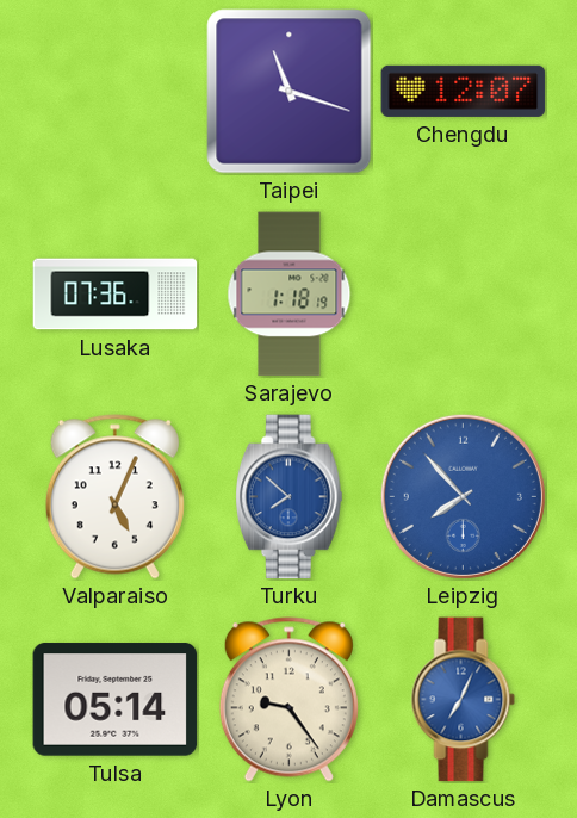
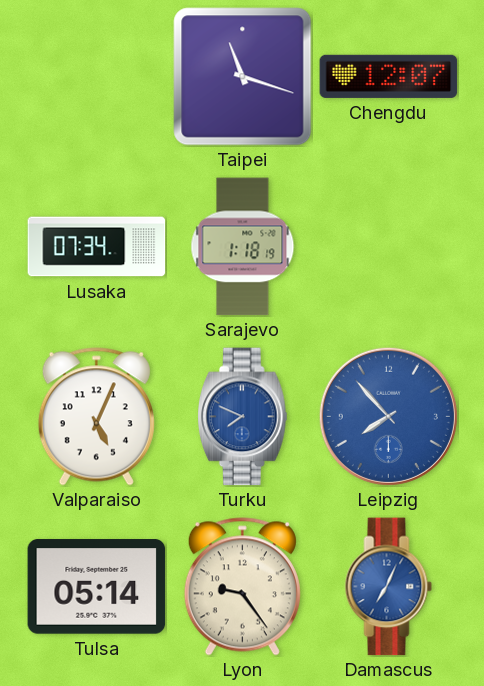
Lusaka: 07:36 -> 07:34
Turku: 7:52 -> 7:49
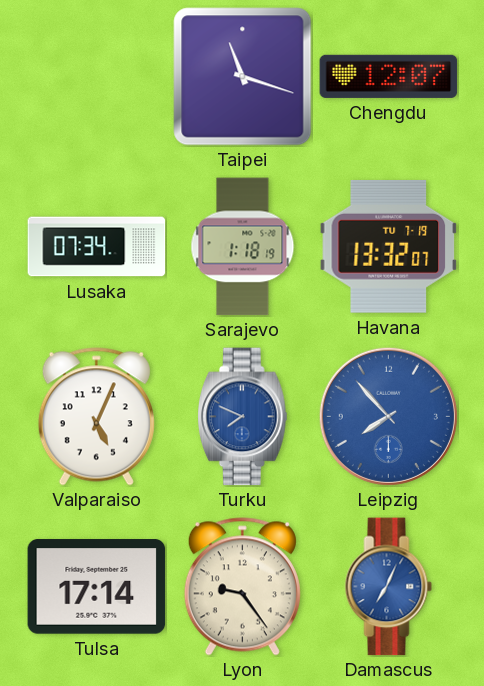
Havana: none -> 13:32
Tulsa: 05:14 -> 17:14
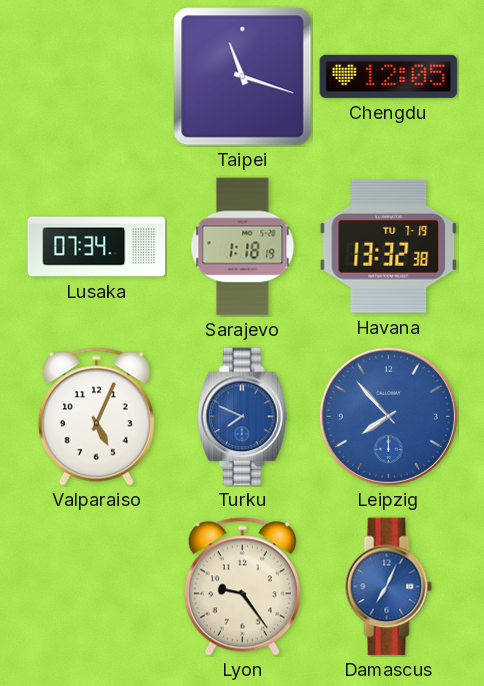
Chengdu: 12:07 -> 12:05
Havana: 13:32:07 -> 13:32:38
Tulsa: 17:14 -> none
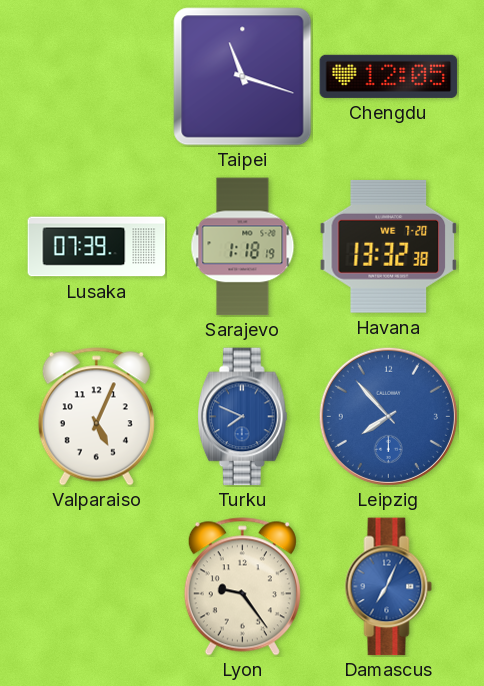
Lusaka: 07:34 -> 07:39
Havana date: TU 7-19 -> WE 7-20
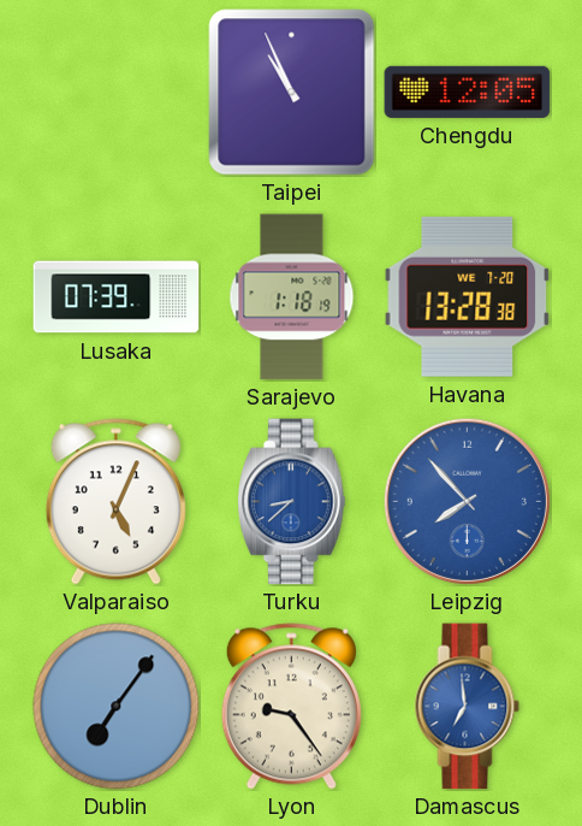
Taipei: 11:18 -> 10:56
Havana: 13:32 -> 13:28
Turku: 7:49 -> 8:38
Dublin: none -> 7:06
Damascus: 7:04 -> 6:59
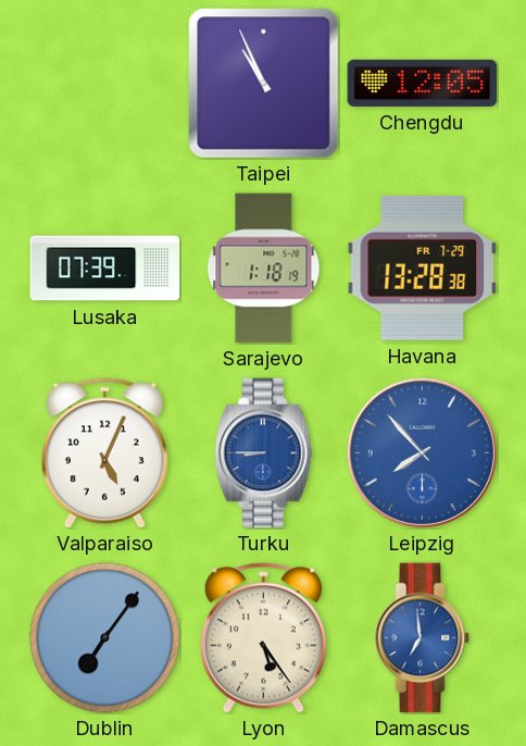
Havana date: WE 7-20 -> FR 7-29
Turku: 8:38 -> 8:45
Lyon: 9:24 -> 5:24
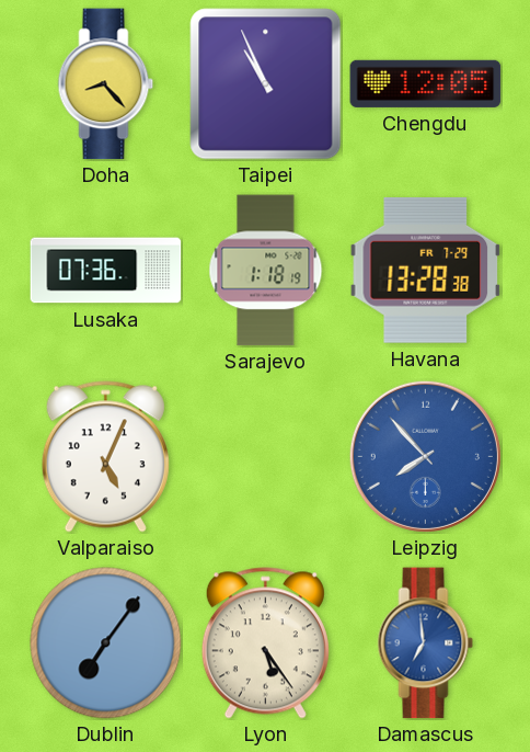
Doha: none -> 8:23
Lusaka: 07:39 -> 07:36
Turku: 8:45 -> none
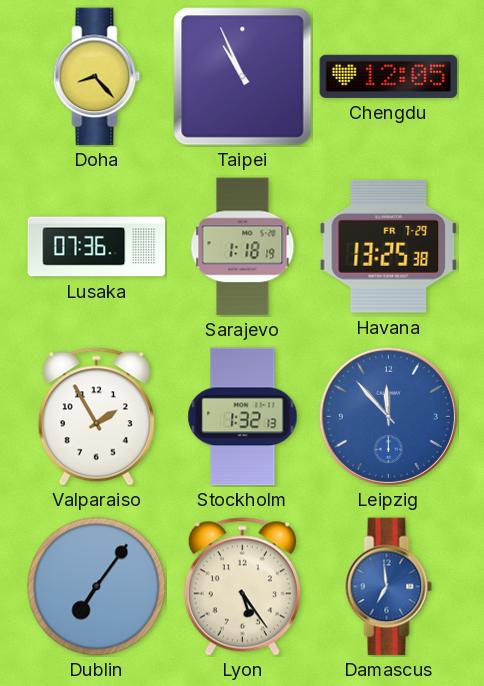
Havana: 13:28 -> 13:25
Valparaiso: 5:04 -> 1:55
Stockholm: none -> 1:32
Leipzig: 7:53 -> 11:53
